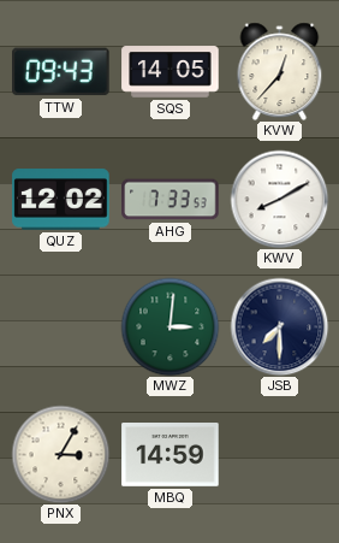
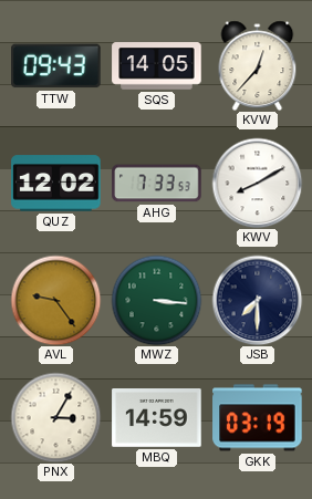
AVL: none -> 9:24
MWZ: 3:01 -> 3:16
GKK: none -> 03:19
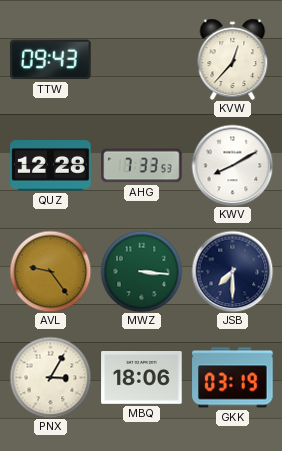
SQS: 14:05 -> none
QUZ: 12:02 -> 12:28
MBQ: 14:59 -> 18:06
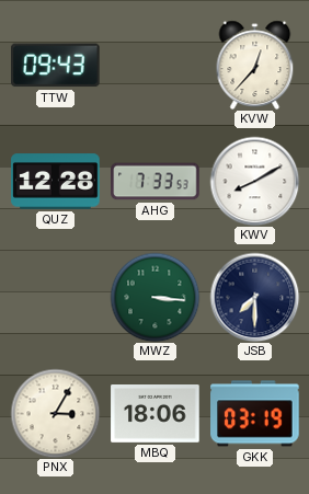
AVL: 9:24 -> none
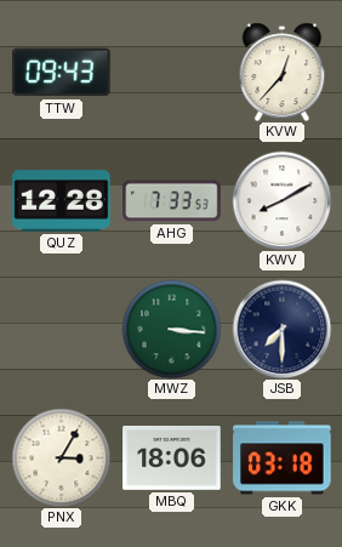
GKK: 03:19 -> 03:18
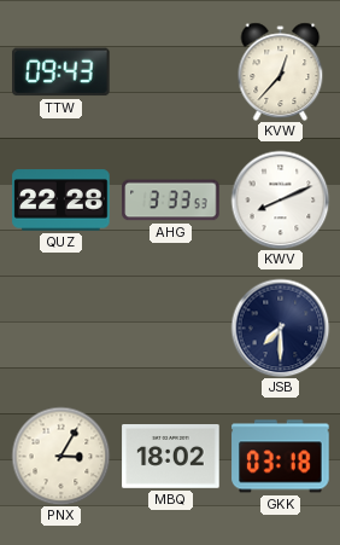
QUZ: 12:28 -> 22:28
AHG: 7:33 -> 3:33
KWV: 8:10 -> 8:11
MWZ: 3:16 -> none
MBQ: 18:06 -> 18:02
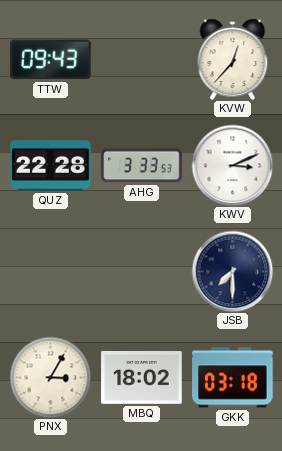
KWV: 8:11 -> 3:11
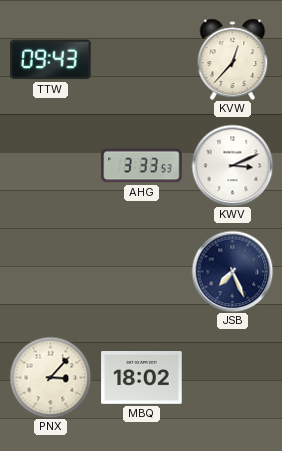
QUZ: 22:28 -> none
JSB: 7:30 -> 7:26
PNX: 3:05 -> 3:07
GKK: 03:18 -> none
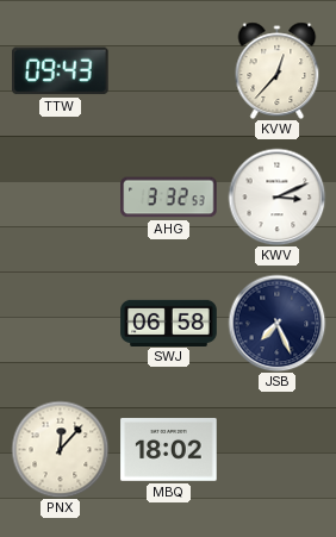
AHG: 3:33 -> 3:32
SWJ: none -> 06:58
PNX: 3:07 -> 12:07
